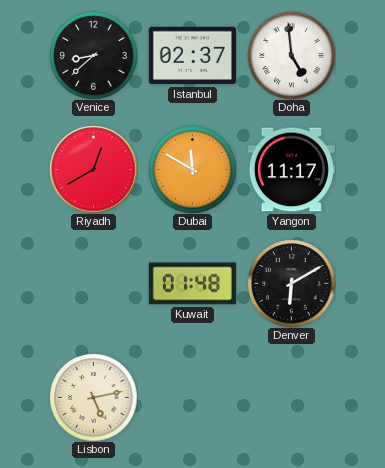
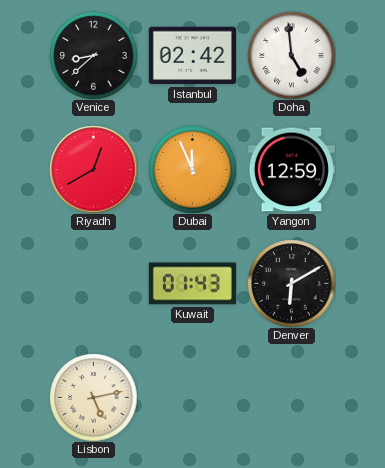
Istanbul: 02:37 -> 02:42
Dubai: 11:50 -> 11:56
Yangon: 11:17 -> 12:59
Kuwait: 01:48 -> 01:43
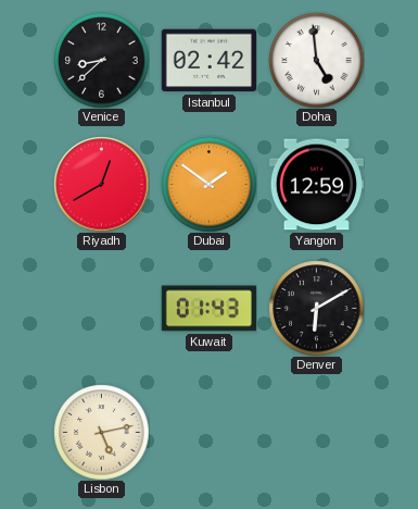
Dubai: 11:56 -> 1:51
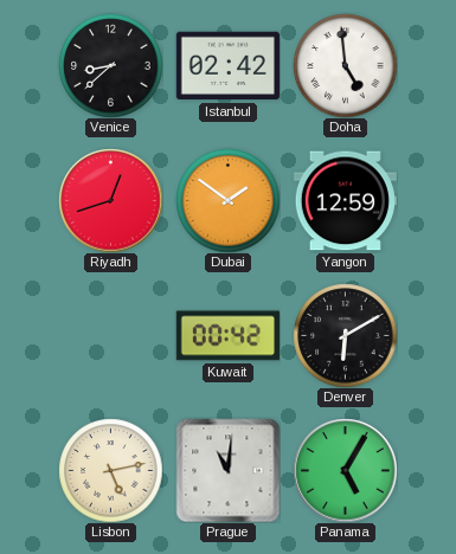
Riyadh: 12:40 -> 12:42
Kuwait: 01:43 -> 00:42
Prague: none -> 11:01
Panama: none -> 5:05
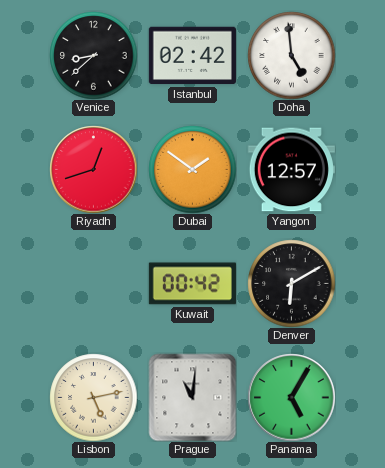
Yangon: 12:59 -> 12:57
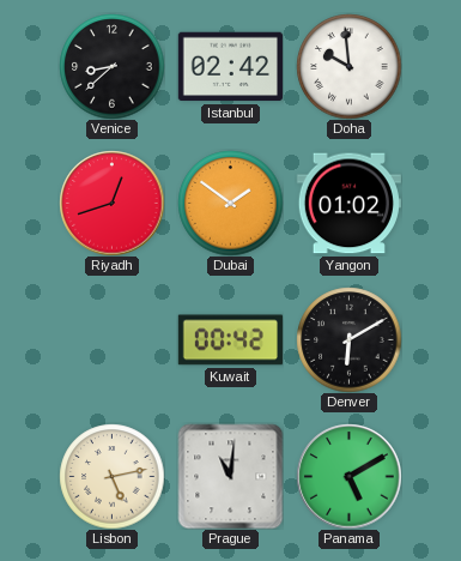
Doha: 4:59 -> 9:59
Yangon: 12:57 -> 01:02
Panama: 5:05 -> 5:10
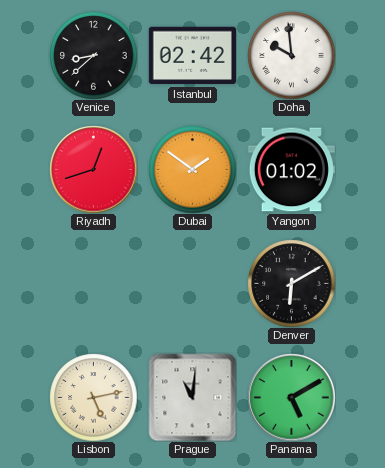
Kuwait: 00:42 -> none
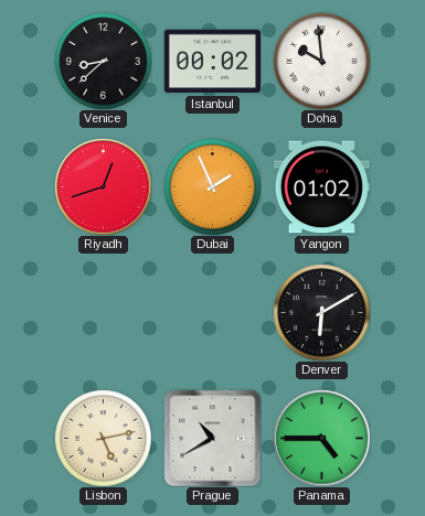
Istanbul: 02:42 -> 00:02
Dubai: 1:51 -> 1:56
Prague: 11:01 -> 10:40
Panama: 5:10 -> 4:45
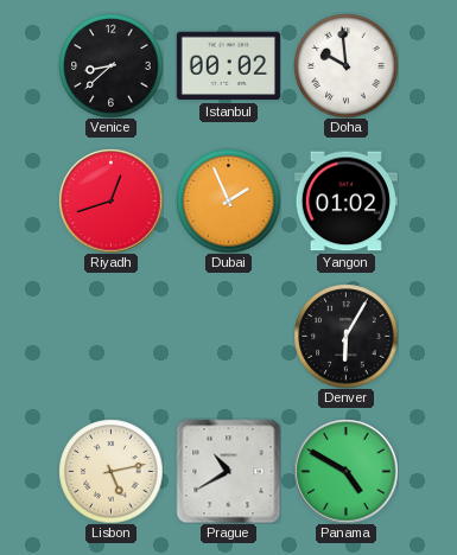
Denver: 6:10 -> 6:05
Panama: 4:45 -> 4:50
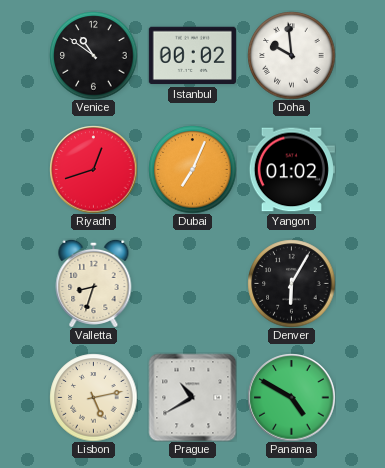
Venice: 8:38 -> 10:51
Dubai: 1:56 -> 7:04
Valletta: none -> 8:33
